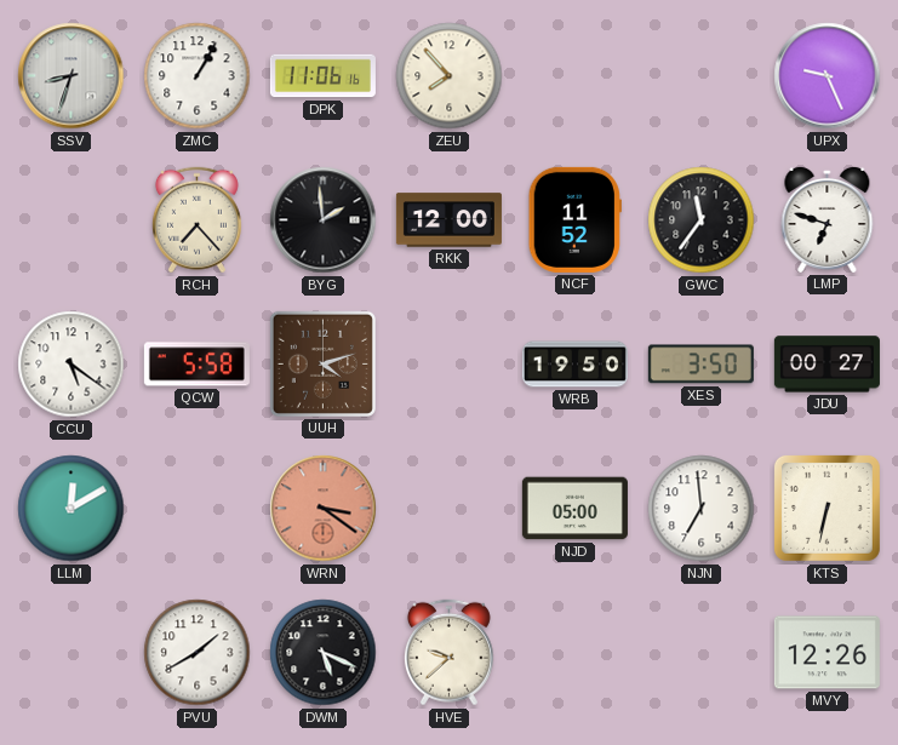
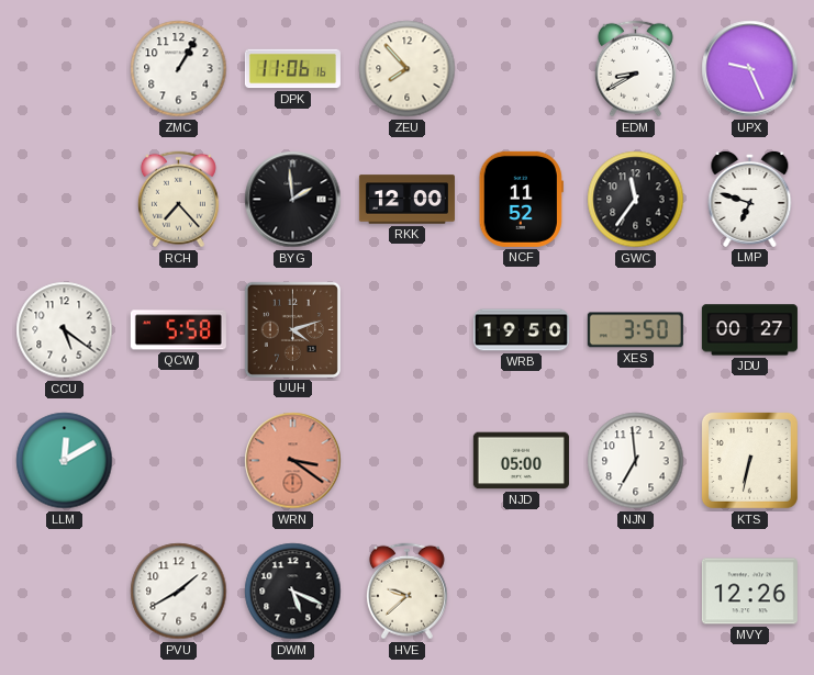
SSV: 8:33 -> none
EDM: none -> 8:40
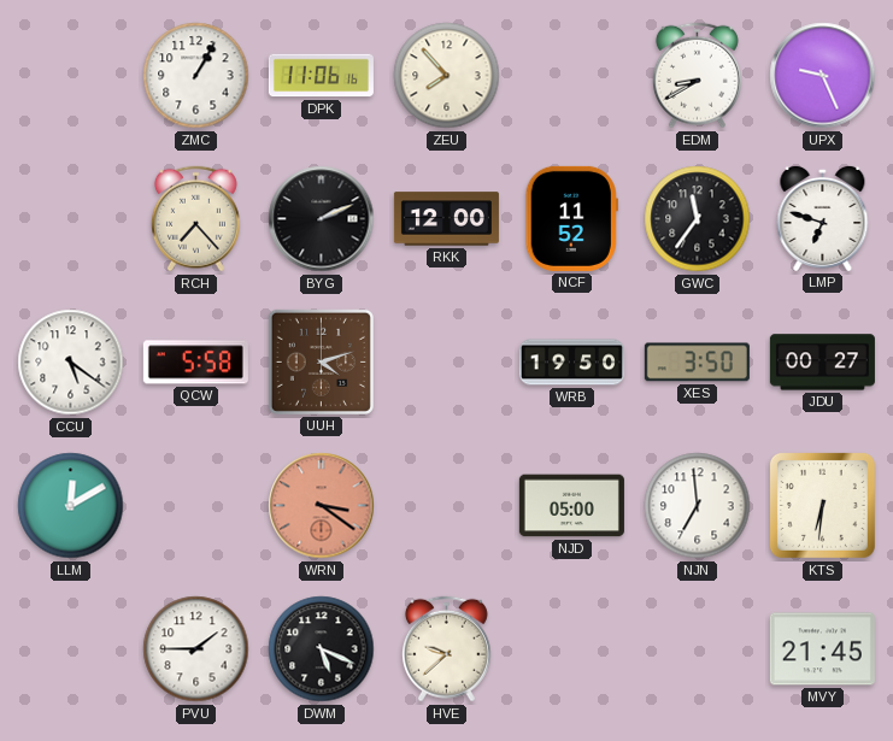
BYG: 1:59 -> 2:11
KTS: 6:32 -> 6:31
PVU: 1:40 -> 1:45
MVY: 12:26 -> 21:45
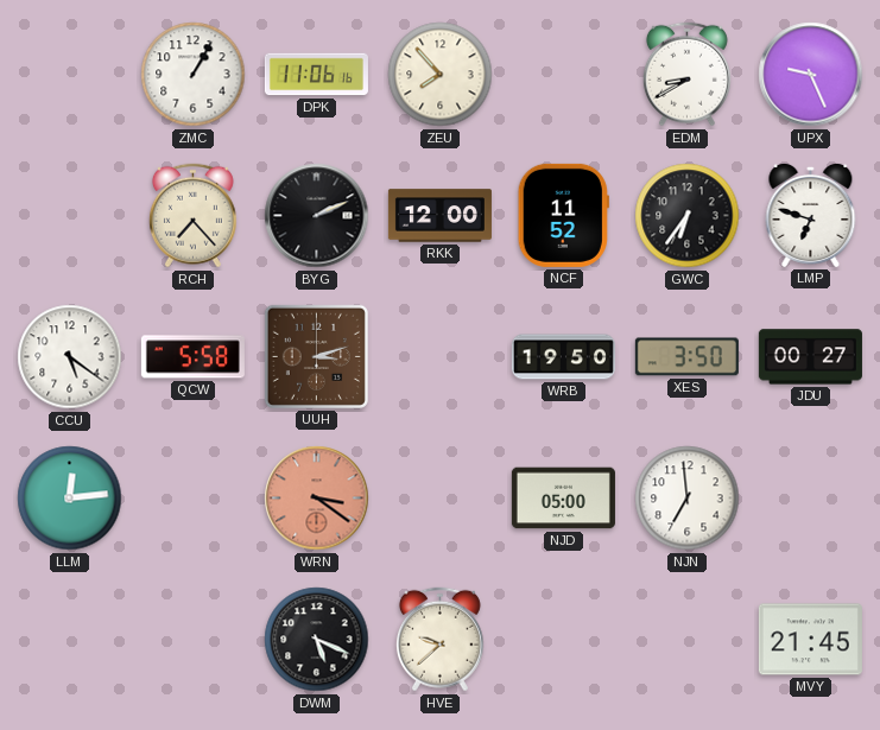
GWC: 11:36 -> 6:36
UUH: 4:12 -> 3:12
LLM: 12:10 -> 12:14
KTS: 6:31 -> none
PVU: 1:45 -> none
